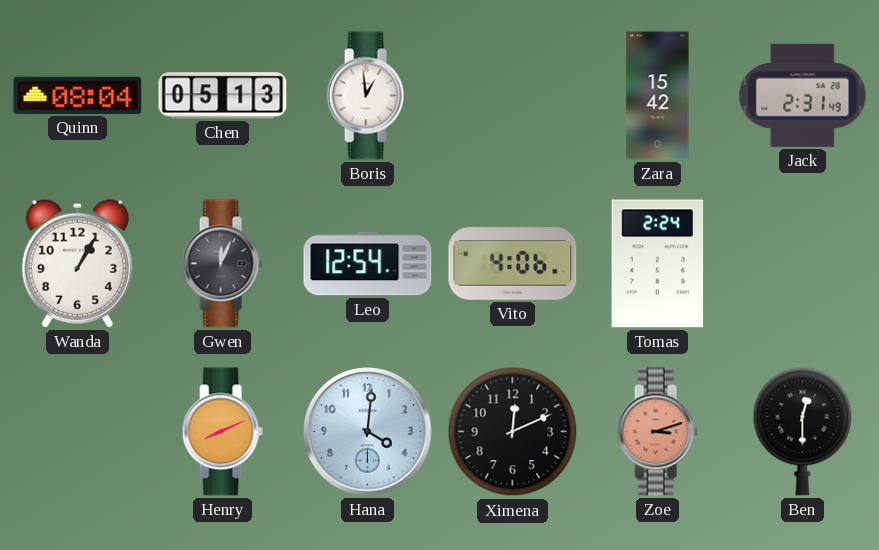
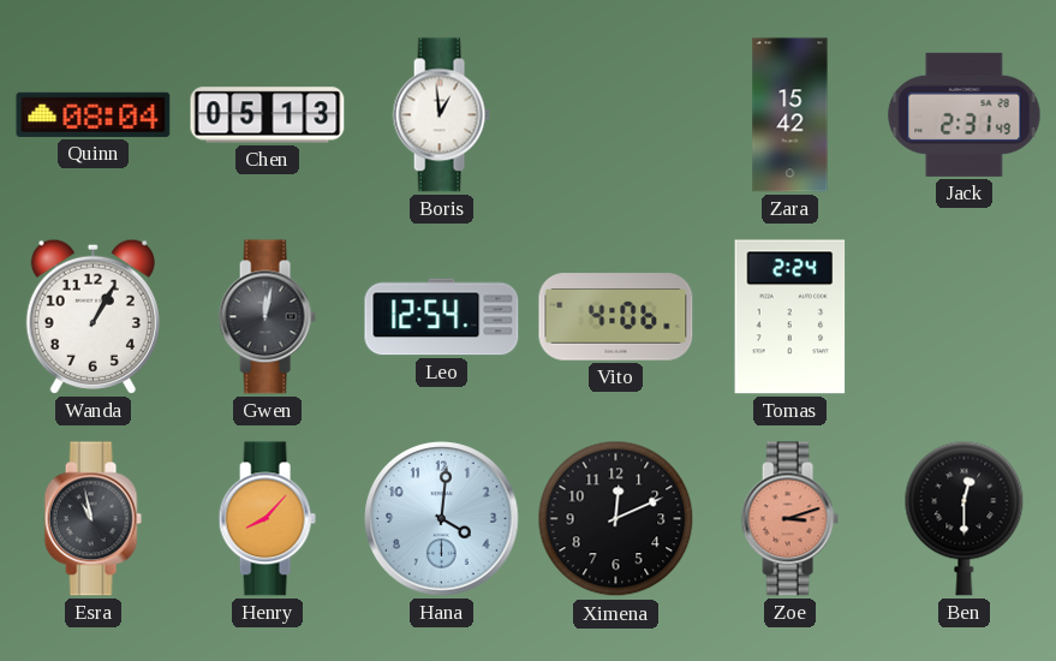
Gwen: 12:04 -> 12:02
Esra: none -> 10:58
Henry: 8:11 -> 8:07
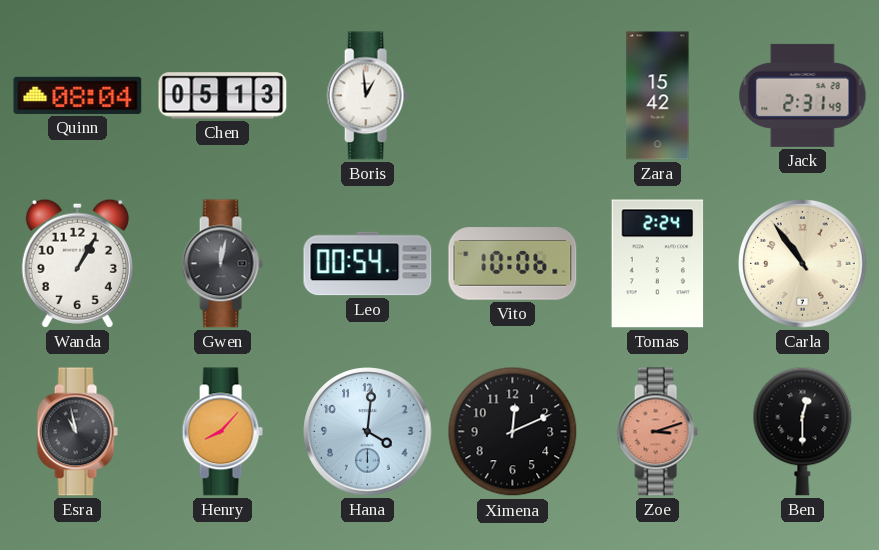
Leo: 12:54 -> 00:54
Vito: 4:06 -> 10:06
Carla: none -> 10:54
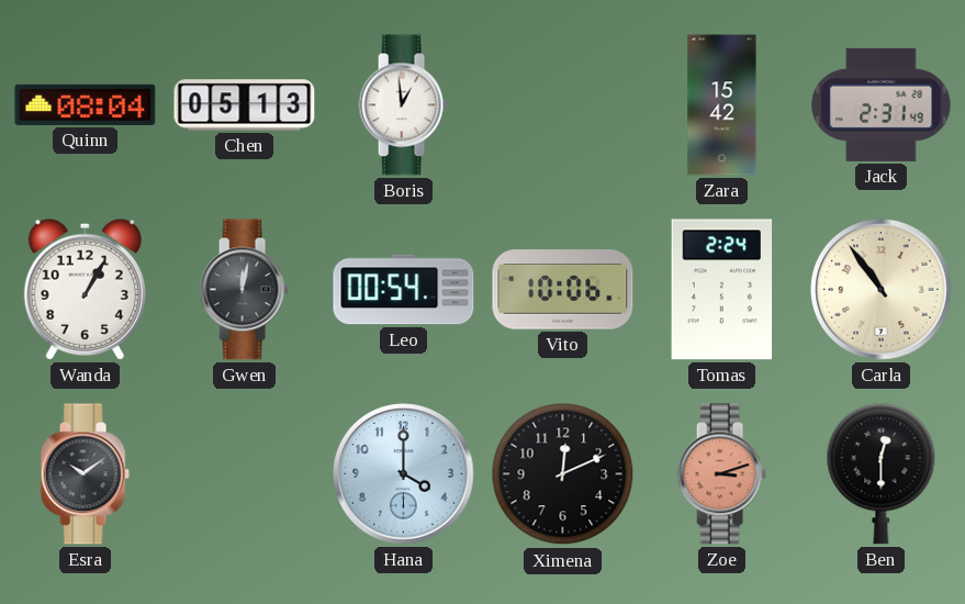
Esra: 10:58 -> 10:09
Henry: 8:07 -> none
Hana: 4:01 -> 4:00
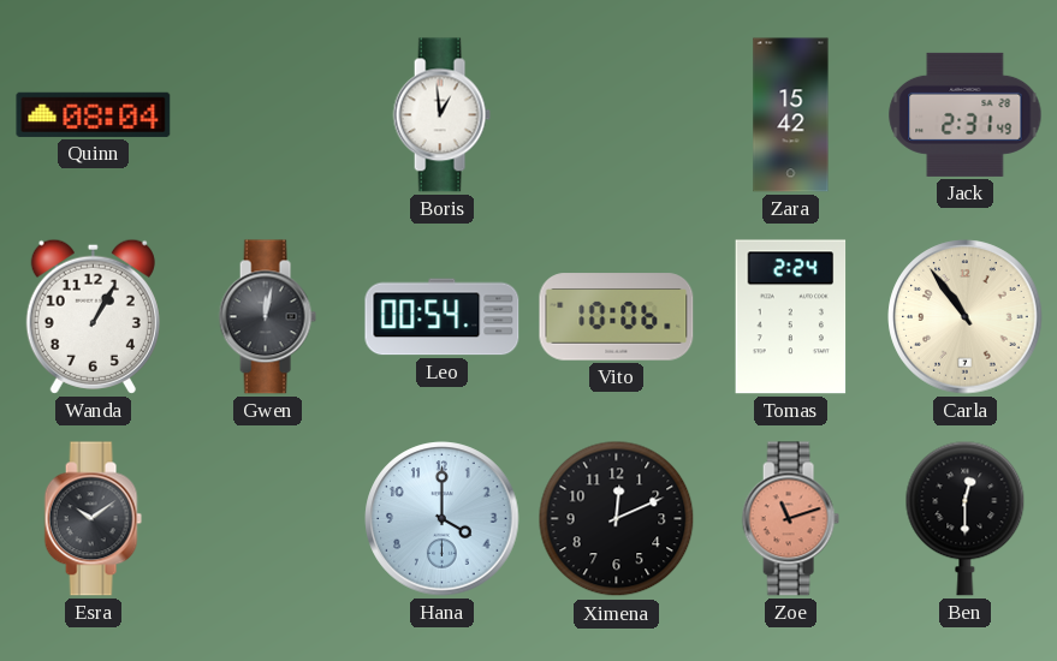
Chen: 05:13 -> none
Zoe: 3:12 -> 11:12
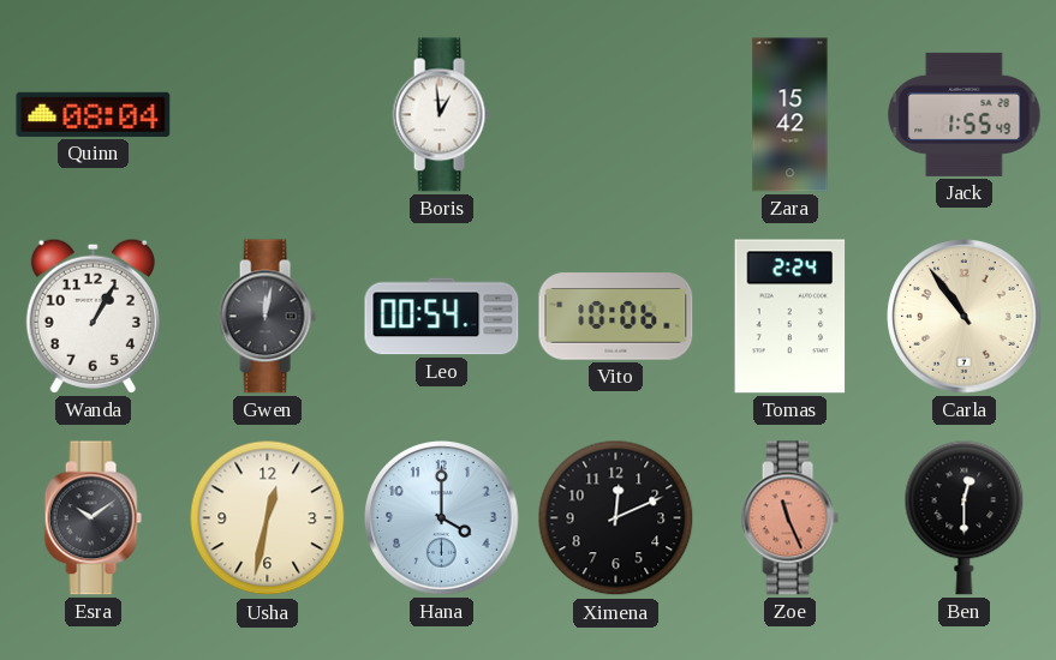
Jack: 2:31 -> 1:55
Usha: none -> 12:32
Zoe: 11:12 -> 11:26
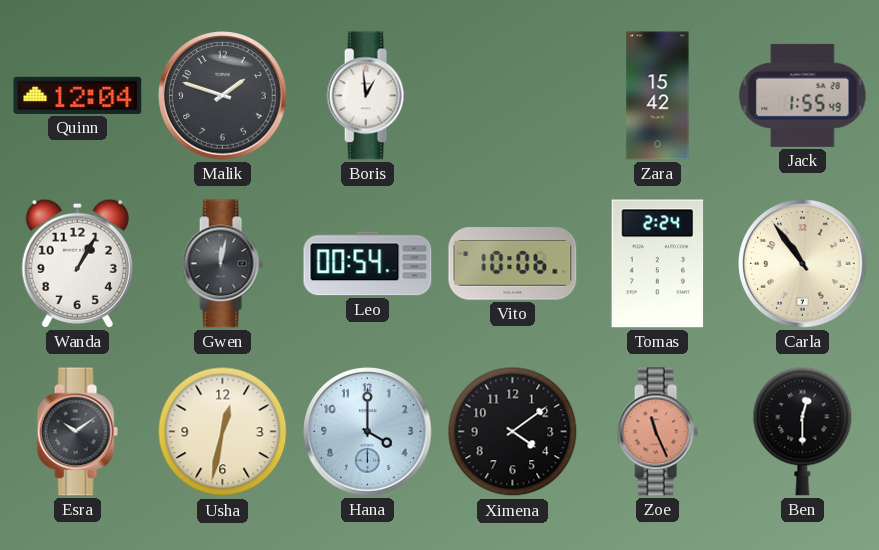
Quinn: 08:04 -> 12:04
Malik: none -> 1:48
Ximena: 12:11 -> 4:09
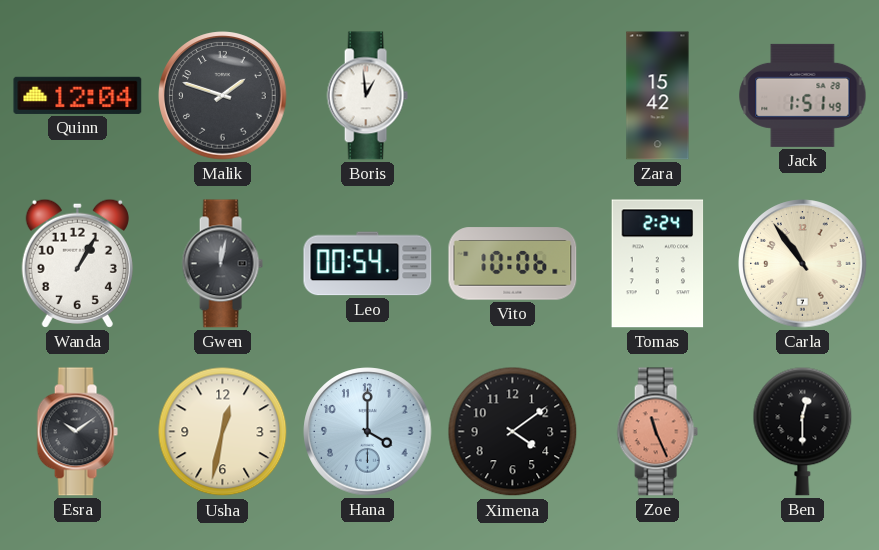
Jack: 1:55 -> 1:51
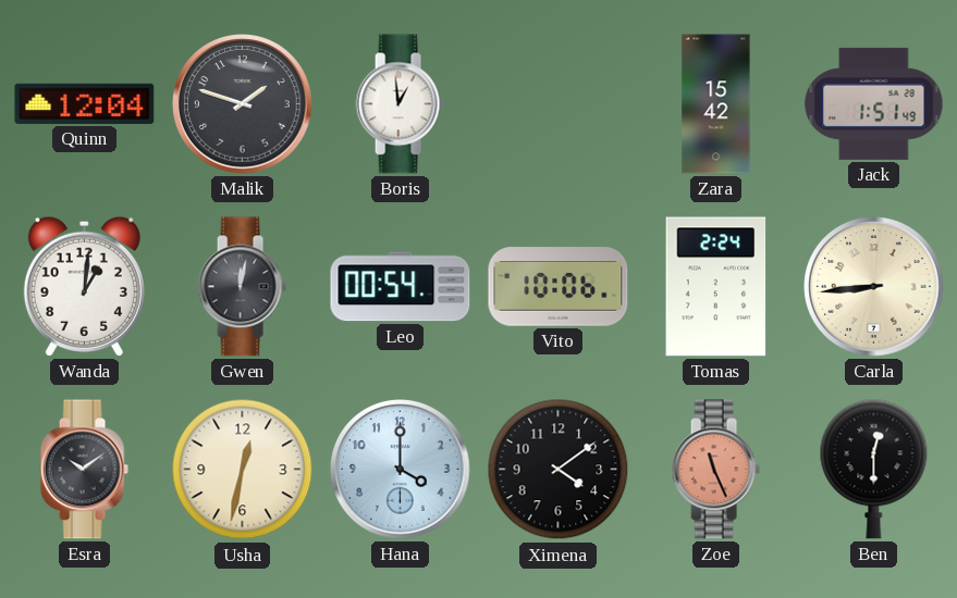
Wanda: 1:05 -> 1:01
Carla: 10:54 -> 8:44
